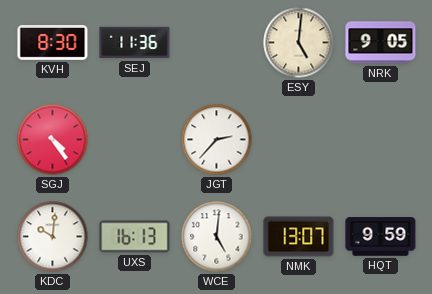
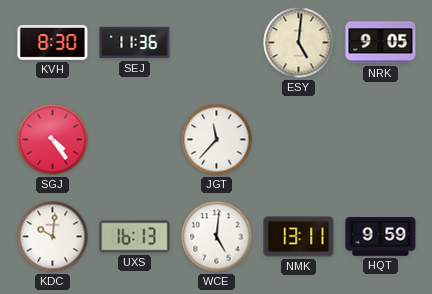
JGT: 2:37 -> 11:37
NMK: 13:07 -> 13:11
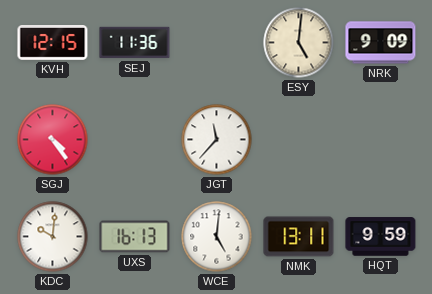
KVH: 8:30 -> 12:15
NRK: 9:05 -> 9:09
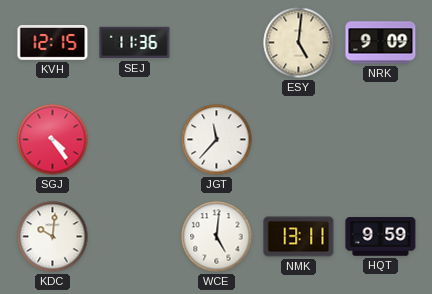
UXS: 16:13 -> none
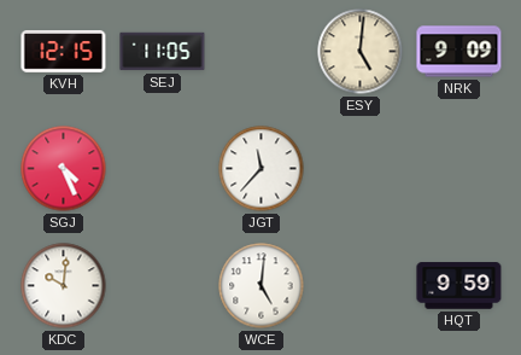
SEJ: 11:36 -> 11:05
SGJ: 4:24 -> 4:26
NMK: 13:11 -> none
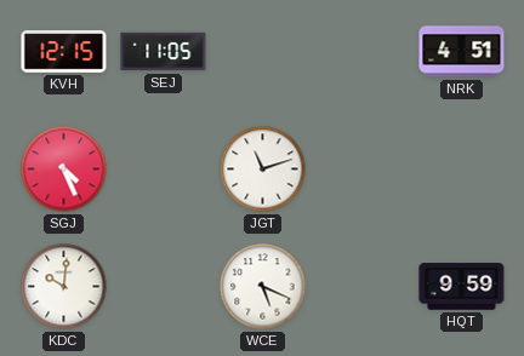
ESY: 5:01 -> none
NRK: 9:09 -> 4:51
JGT: 11:37 -> 11:12
WCE: 5:01 -> 5:19
